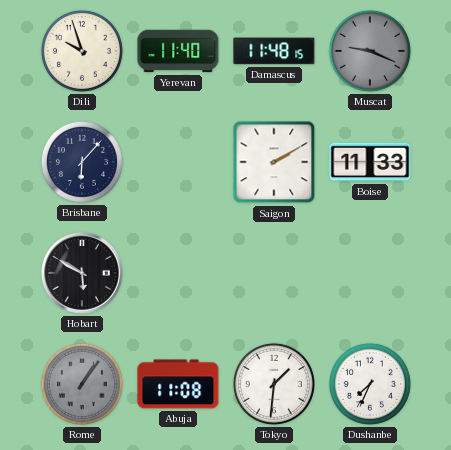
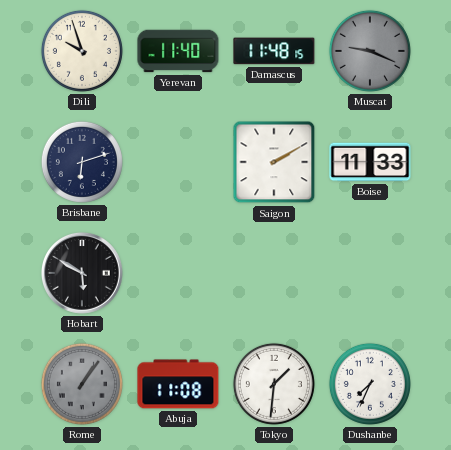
Brisbane: 6:07 -> 6:12
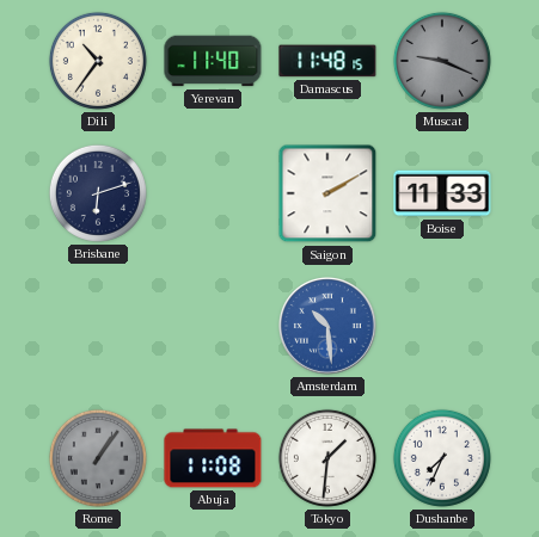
Dili: 9:57 -> 10:36
Hobart: 5:50 -> none
Amsterdam: none -> 10:29
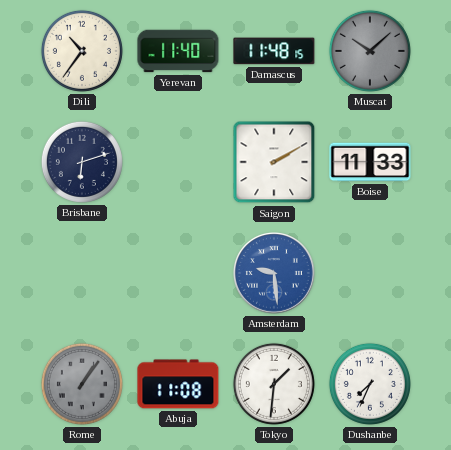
Muscat: 9:19 -> 10:08
Amsterdam: 10:29 -> 9:29
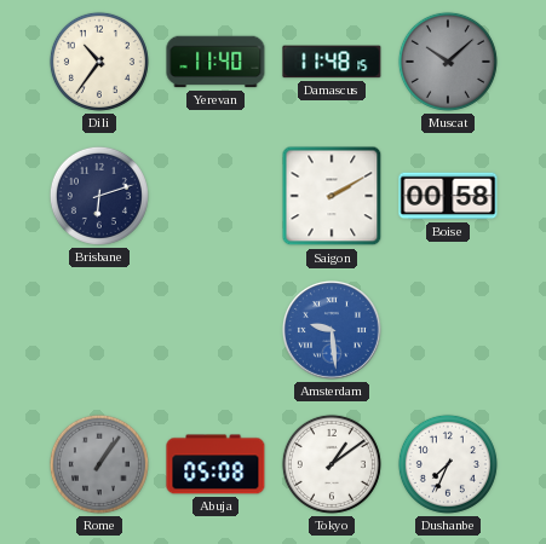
Boise: 11:33 -> 00:58
Abuja: 11:08 -> 05:08
Tokyo: 1:31 -> 1:09
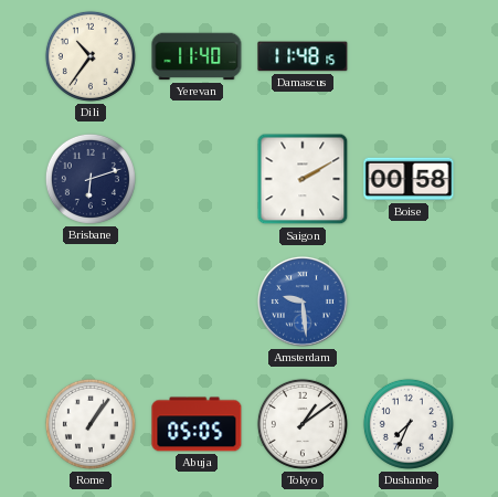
Muscat: 10:08 -> none
Rome dial: grey -> white
Abuja: 05:08 -> 05:05
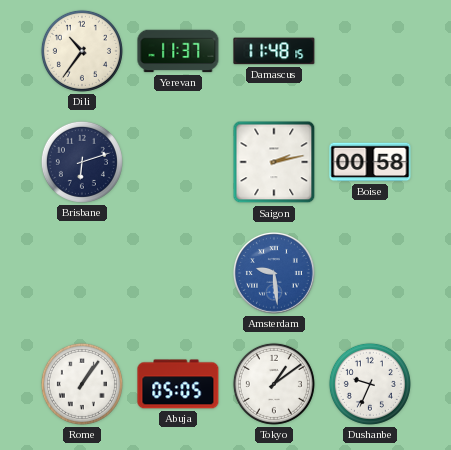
Yerevan: 11:40 -> 11:37
Saigon: 2:10 -> 2:13
Dushanbe: 7:34 -> 9:34
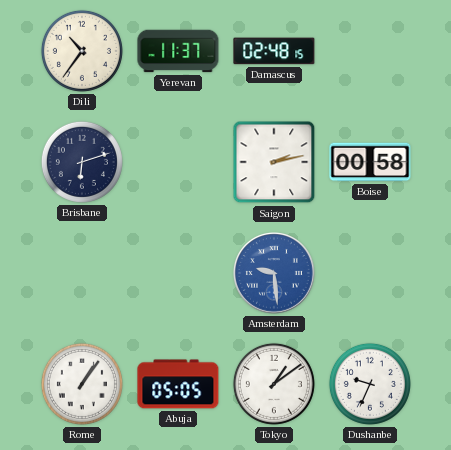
Damascus: 11:48 -> 02:48
